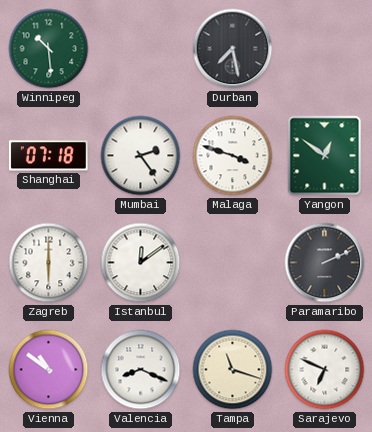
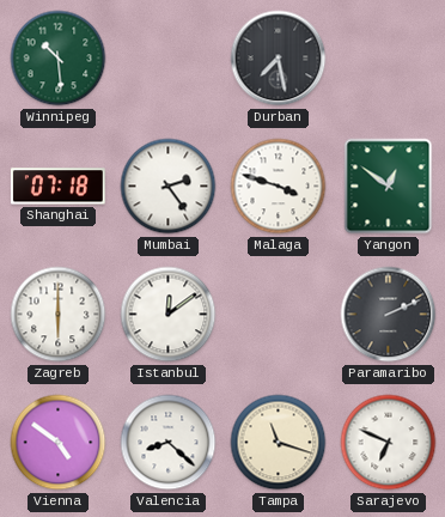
Vienna: 10:51 -> 4:51
Valencia: 8:19 -> 8:22
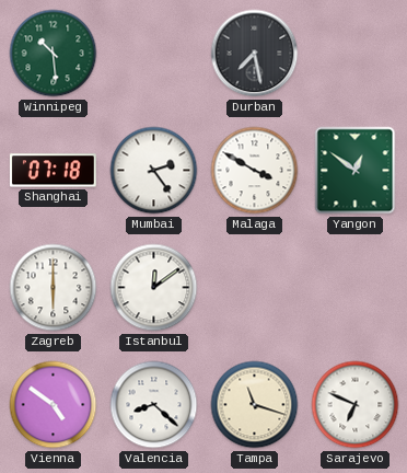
Malaga: 3:48 -> 3:50
Paramaribo: 2:11 -> none
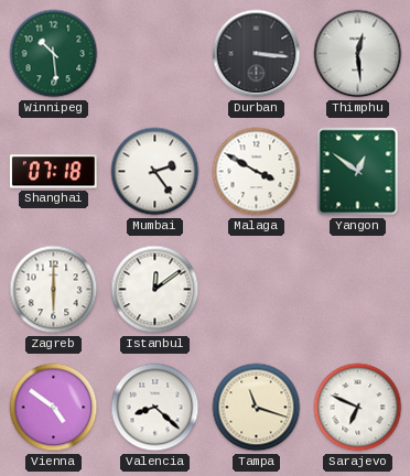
Durban: 7:28 -> 3:16
Thimphu: none -> 12:29
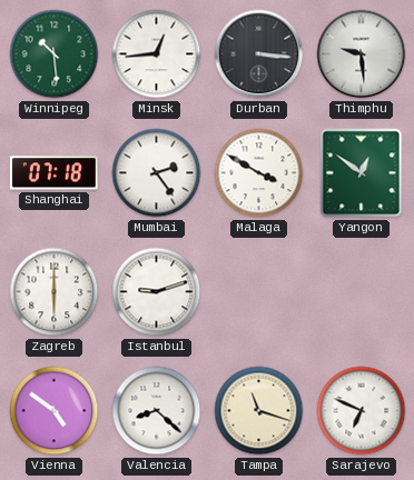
Minsk: none -> 12:44
Thimphu: 12:29 -> 9:29
Istanbul: 12:09 -> 9:12
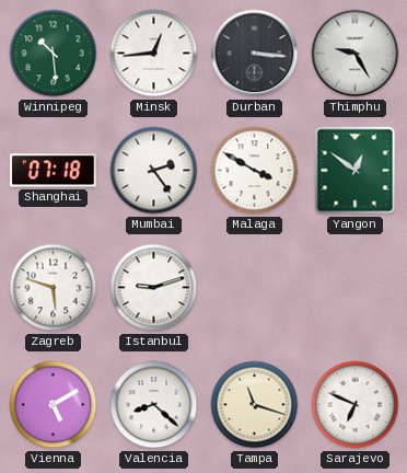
Thimphu: 9:29 -> 9:25
Zagreb: 6:00 -> 5:48
Vienna: 4:51 -> 5:10
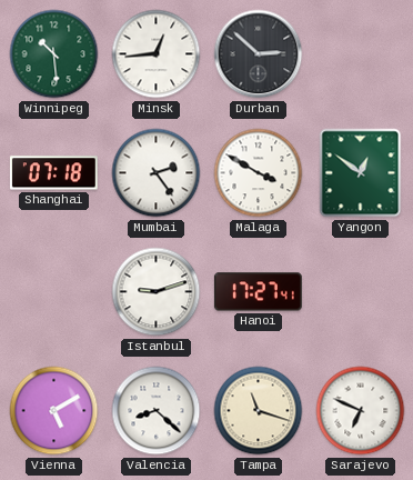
Durban: 3:16 -> 2:52
Thimphu: 9:25 -> none
Zagreb: 5:48 -> none
Hanoi: none -> 17:27
